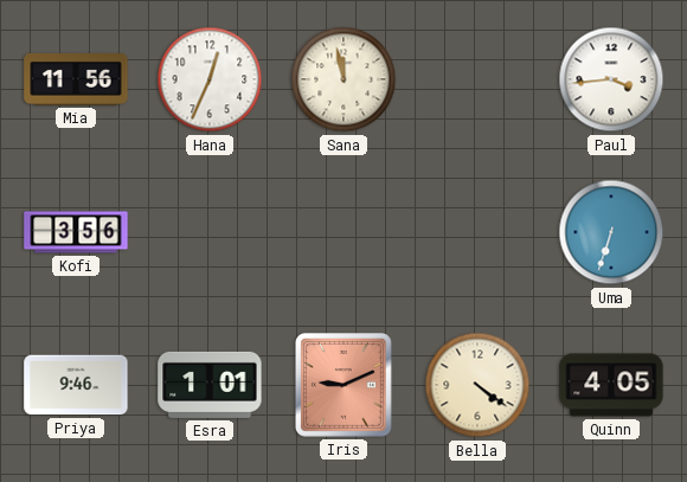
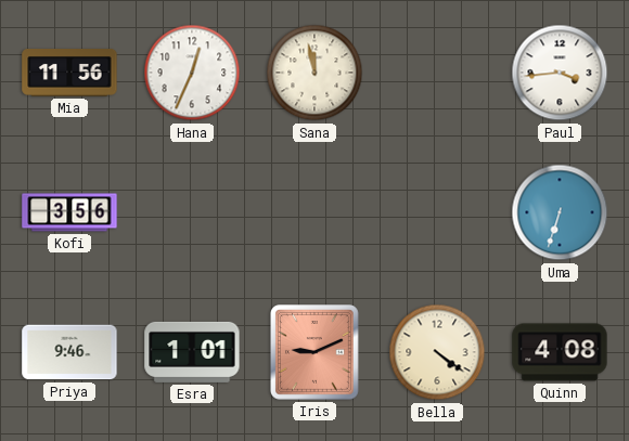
Quinn: 4:05 -> 4:08
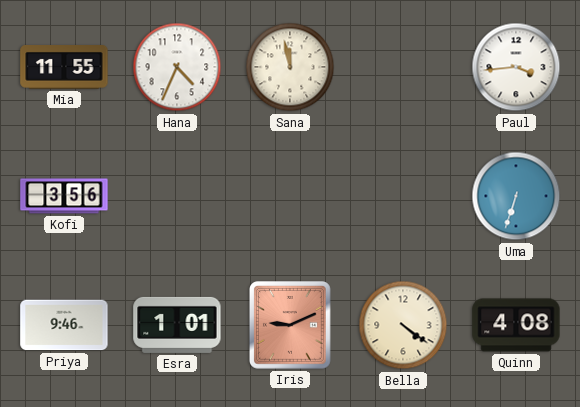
Mia: 11:56 -> 11:55
Hana: 12:34 -> 4:34
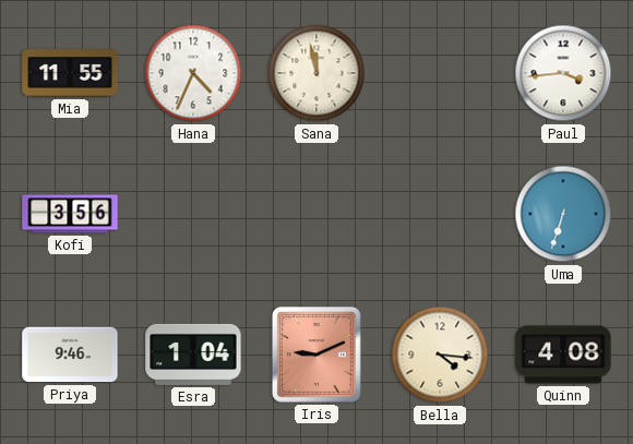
Esra: 1:01 -> 1:04
Bella: 4:21 -> 4:16
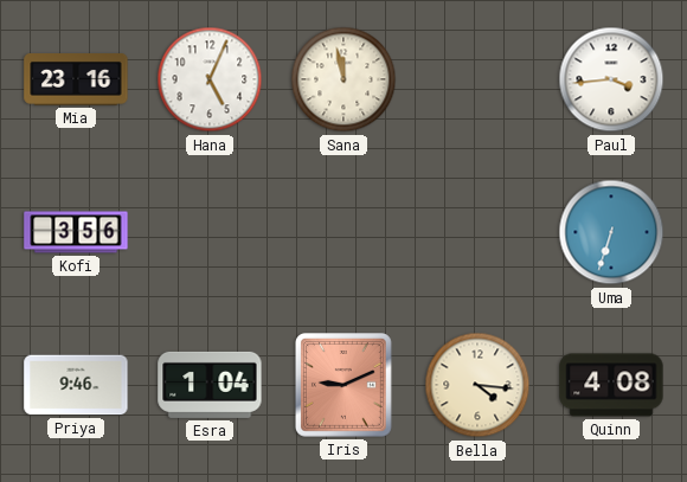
Mia: 11:55 -> 23:16
Hana: 4:34 -> 5:04
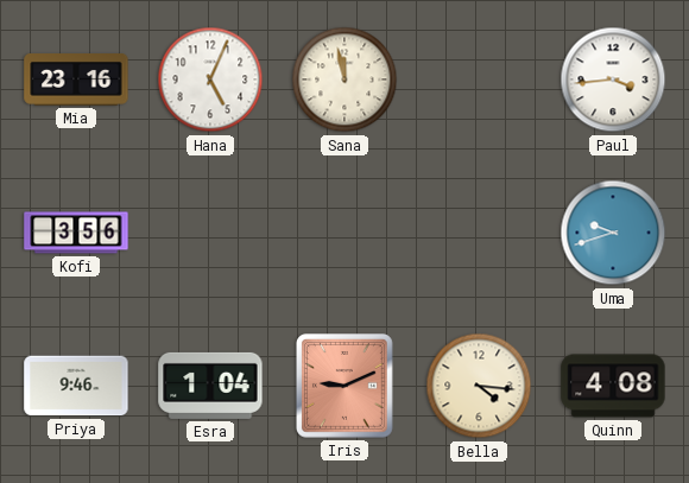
Uma: 6:33 -> 9:42
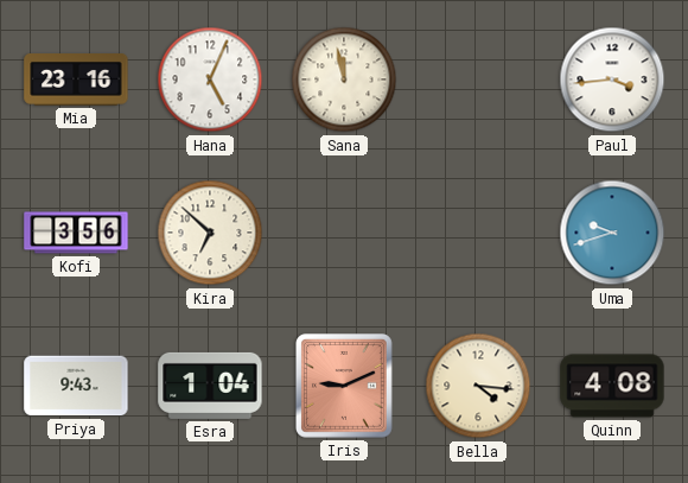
Kira: none -> 6:52
Priya: 9:46 -> 9:43
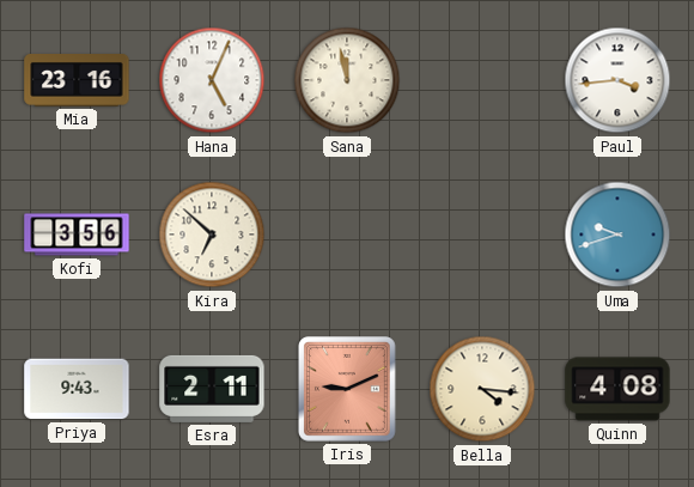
Esra: 1:04 -> 2:11
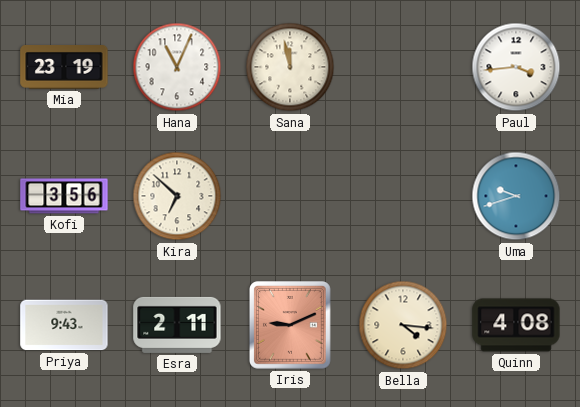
Mia: 23:16 -> 23:19
Hana: 5:04 -> 11:04
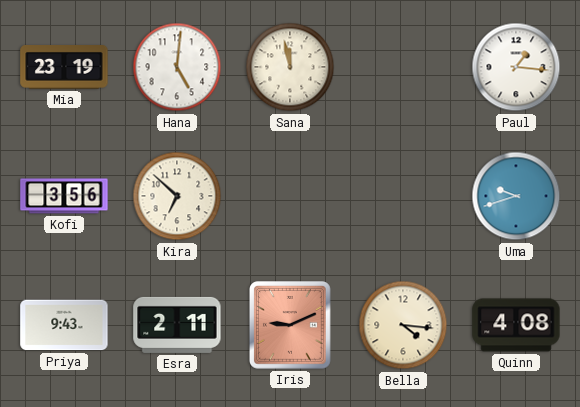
Hana: 11:04 -> 5:01
Paul: 3:44 -> 1:16
